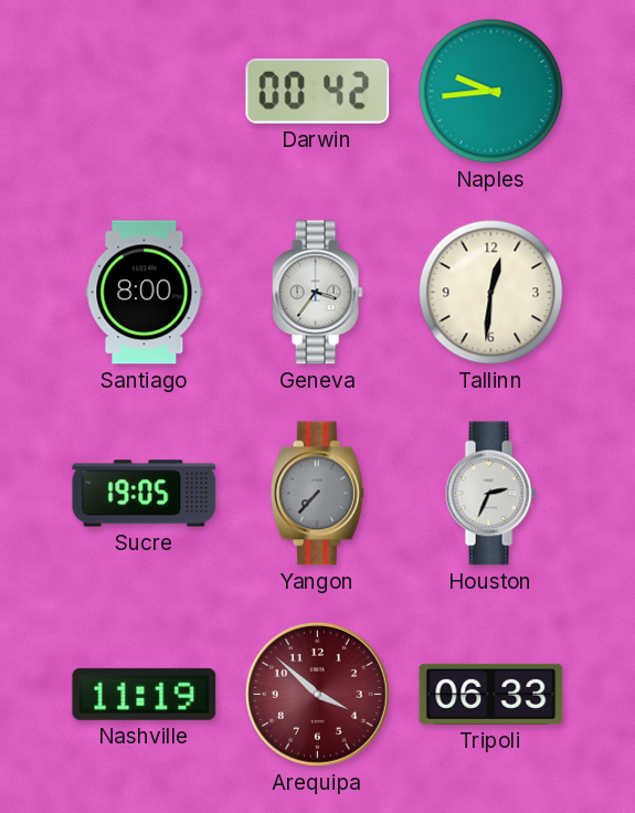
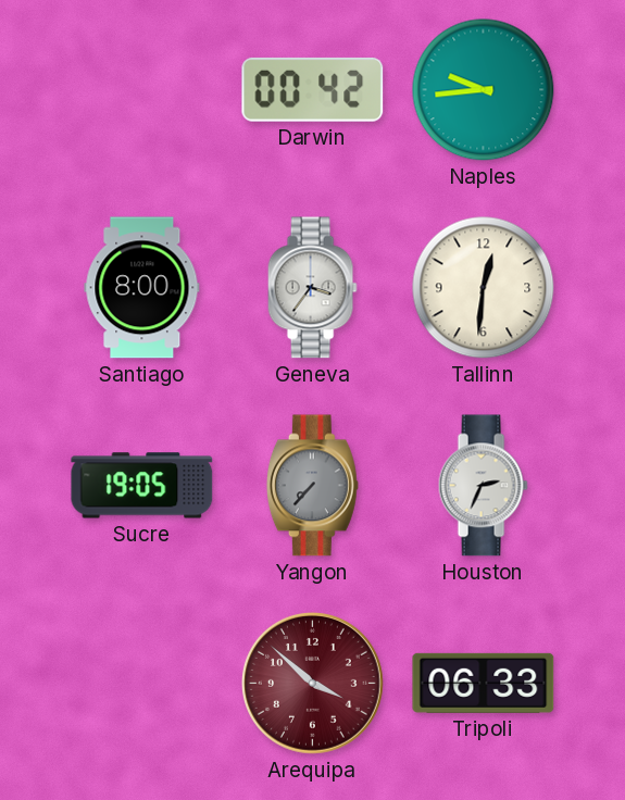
Nashville: 11:19 -> none
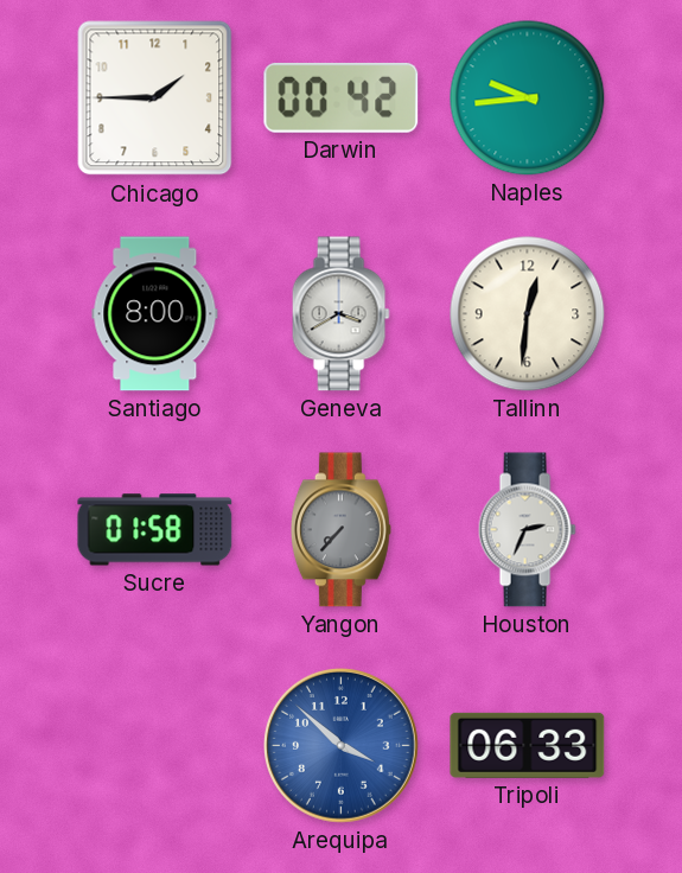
Chicago: none -> 1:45
Geneva: 3:36 -> 3:40
Sucre: 19:05 -> 01:58
Arequipa dial: burgundy -> blue
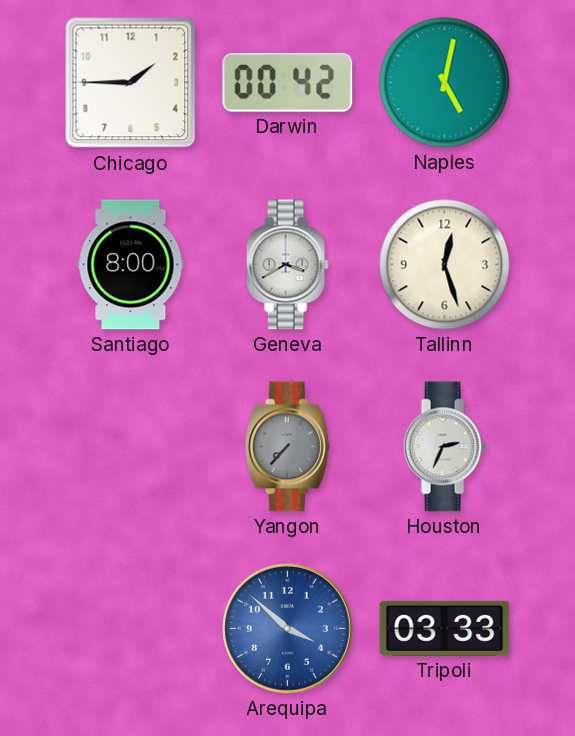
Naples: 9:44 -> 5:02
Tallinn: 12:31 -> 12:27
Sucre: 01:58 -> none
Tripoli: 06:33 -> 03:33
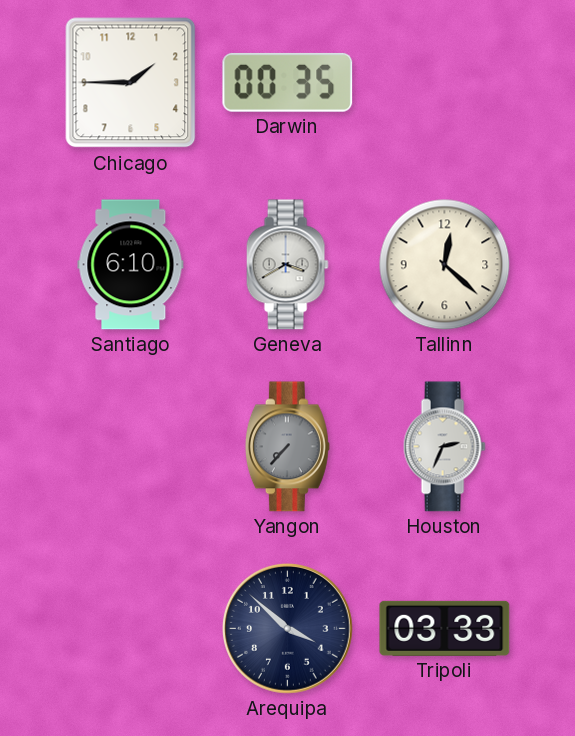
Darwin: 00:42 -> 00:35
Naples: 5:02 -> none
Santiago: 8:00 -> 6:10
Tallinn: 12:27 -> 12:22
Arequipa dial: blue -> navy
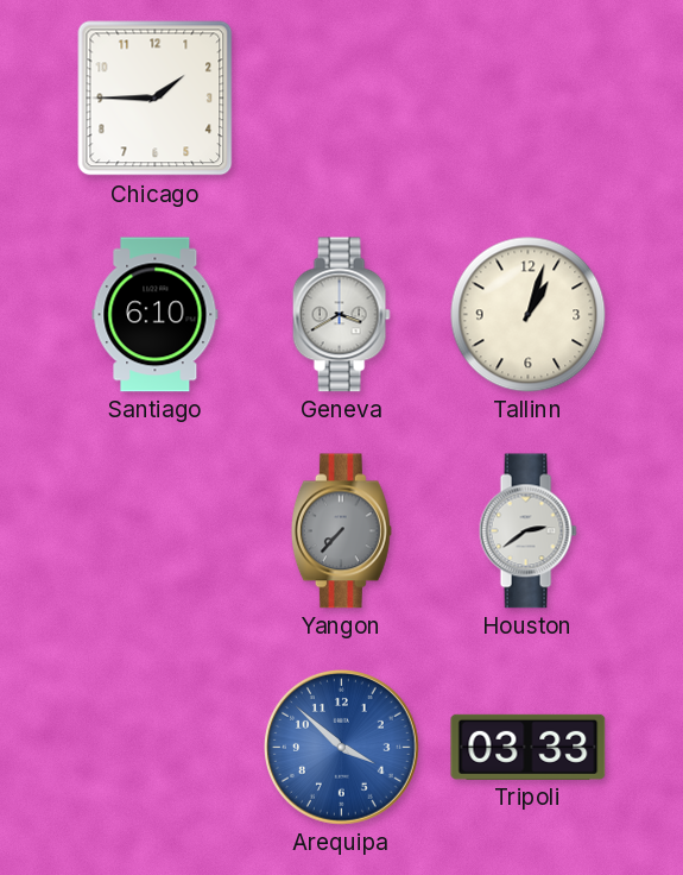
Darwin: 00:35 -> none
Tallinn: 12:22 -> 1:03
Houston: 2:34 -> 2:39
Arequipa dial: navy -> blue
